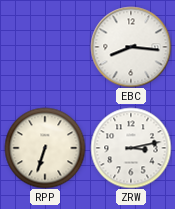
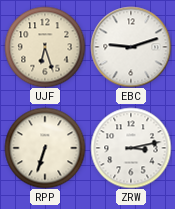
UJF: none -> 6:27
EBC: 8:16 -> 9:12
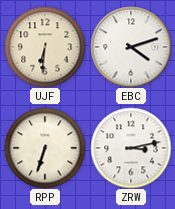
UJF: 6:27 -> 6:31
EBC: 9:12 -> 4:12
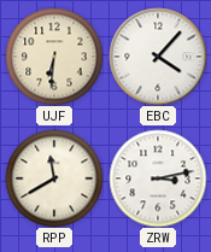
EBC: 4:12 -> 4:07
RPP: 6:33 -> 11:40
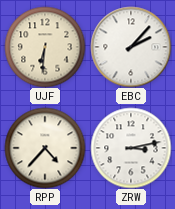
EBC: 4:07 -> 2:07
RPP: 11:40 -> 4:37
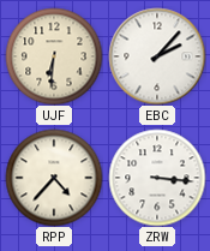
ZRW: 3:13 -> 3:16
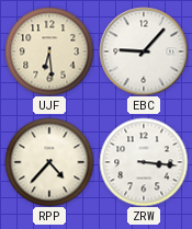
UJF: 6:31 -> 6:29
EBC: 2:07 -> 9:07
